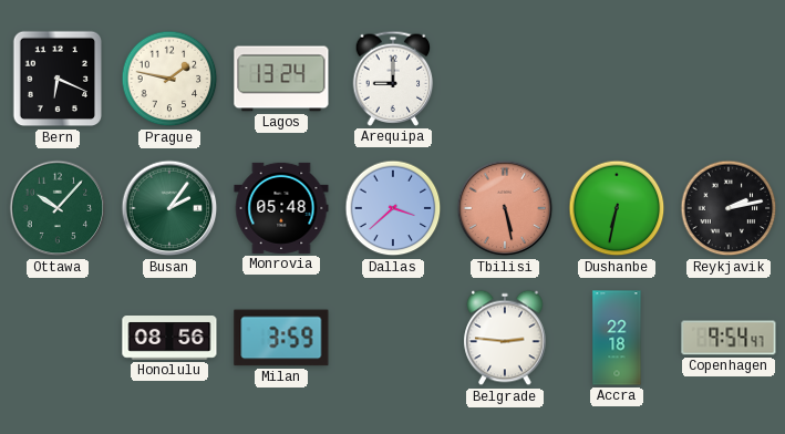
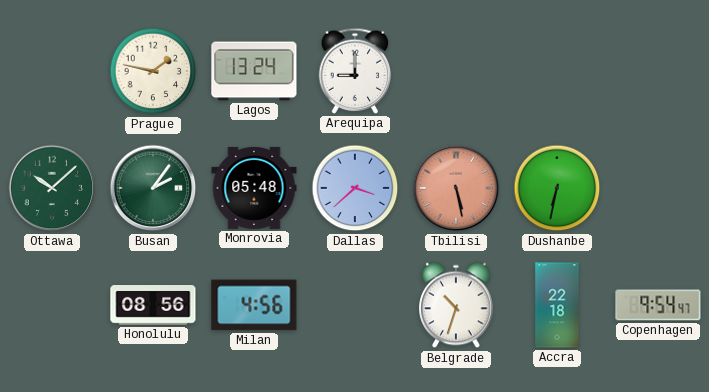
Bern: 6:19 -> none
Ottawa: 10:07 -> 10:08
Reykjavik: 2:13 -> none
Milan: 3:59 -> 4:56
Belgrade: 2:46 -> 10:33
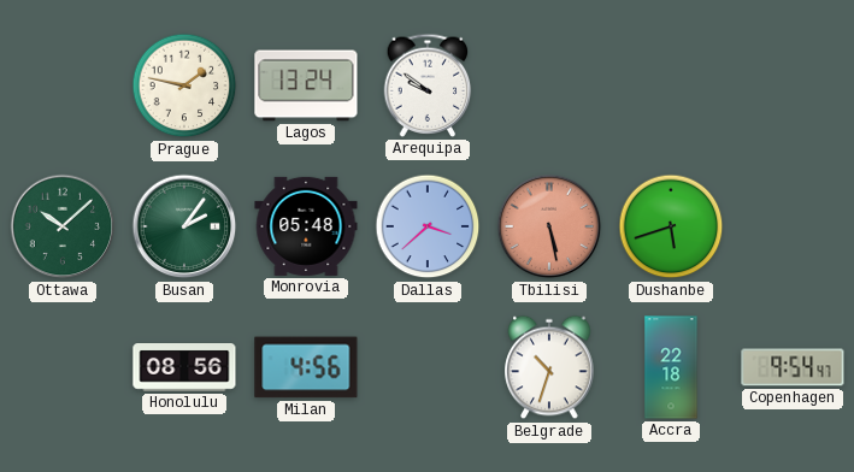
Arequipa: 9:00 -> 9:51
Dushanbe: 6:32 -> 5:42
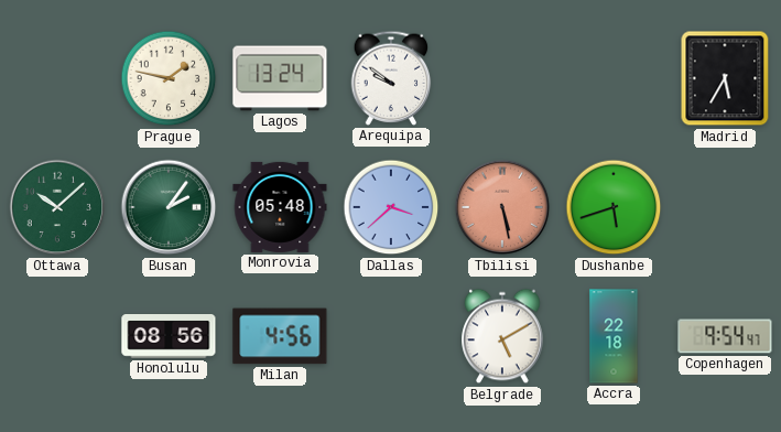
Madrid: none -> 5:35
Belgrade: 10:33 -> 5:10
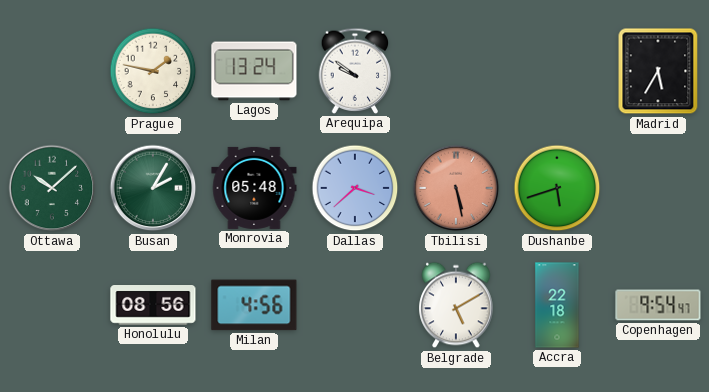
Busan: 2:06 -> 2:05
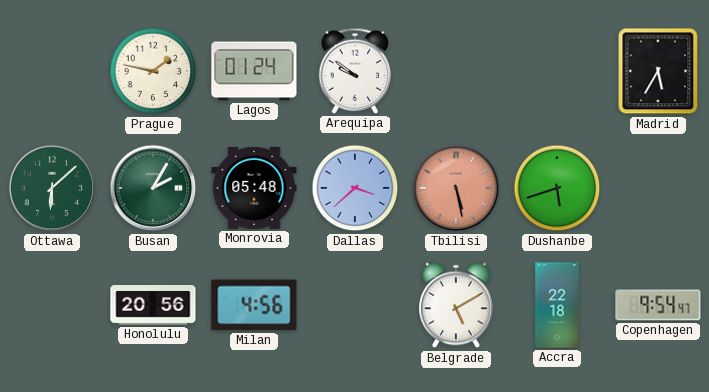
Lagos: 13:24 -> 01:24
Ottawa: 10:08 -> 6:08
Honolulu: 08:56 -> 20:56
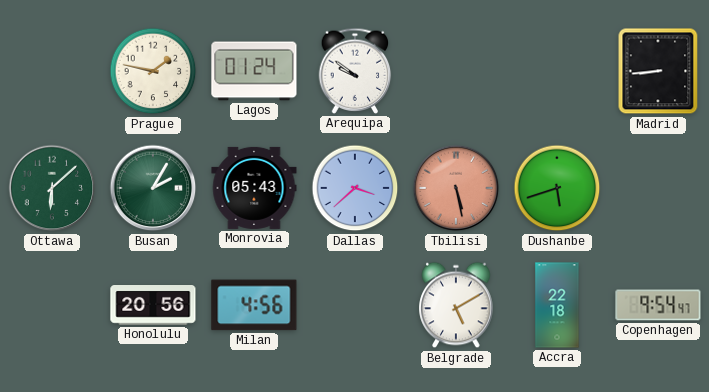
Madrid: 5:35 -> 8:44
Monrovia: 05:48 -> 05:43
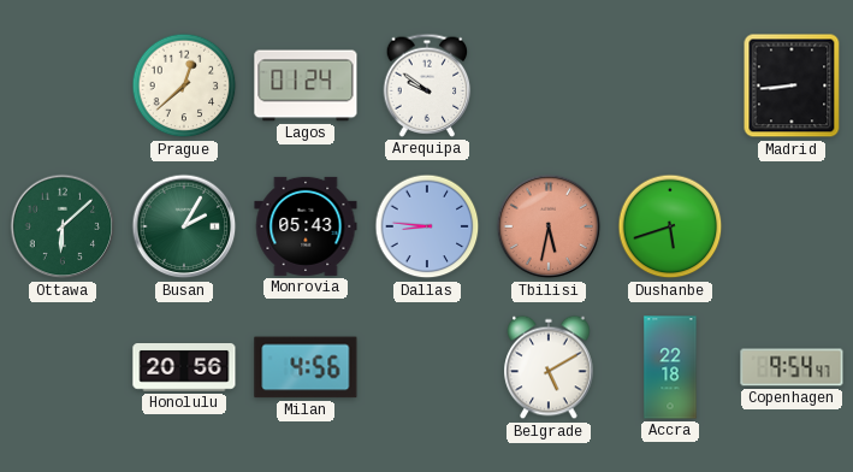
Prague: 1:47 -> 12:38
Dallas: 3:38 -> 8:46
Tbilisi: 5:28 -> 5:32
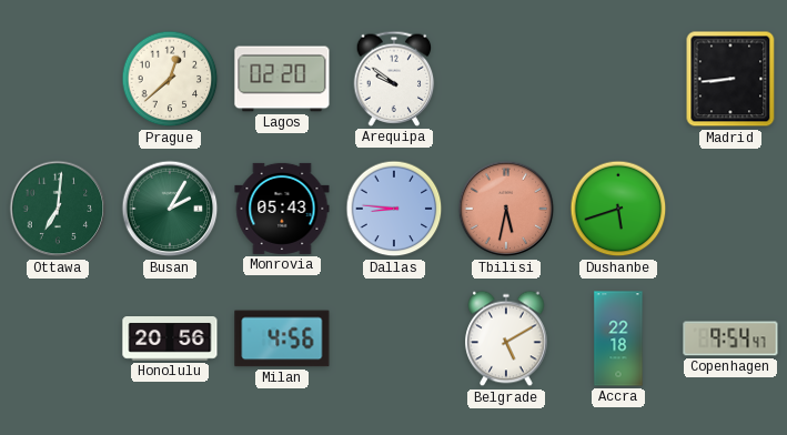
Lagos: 01:24 -> 02:20
Ottawa: 6:08 -> 7:01
